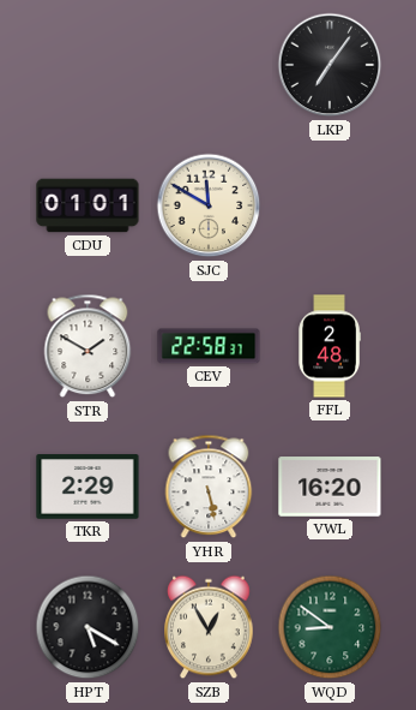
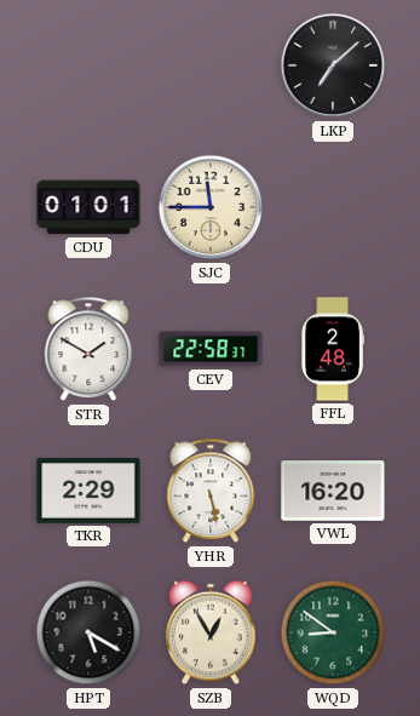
LKP: 7:06 -> 7:08
SJC: 11:50 -> 11:45
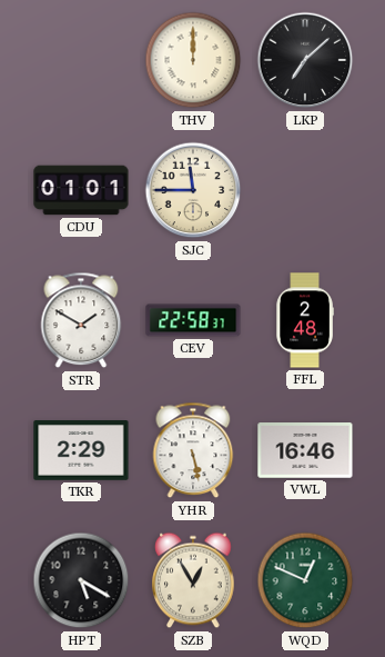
THV: none -> 12:00
VWL: 16:20 -> 16:46
WQD: 8:51 -> 12:49
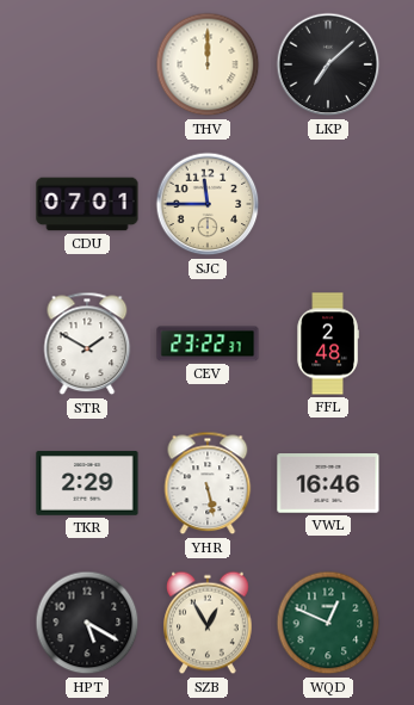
CDU: 01:01 -> 07:01
CEV: 22:58 -> 23:22
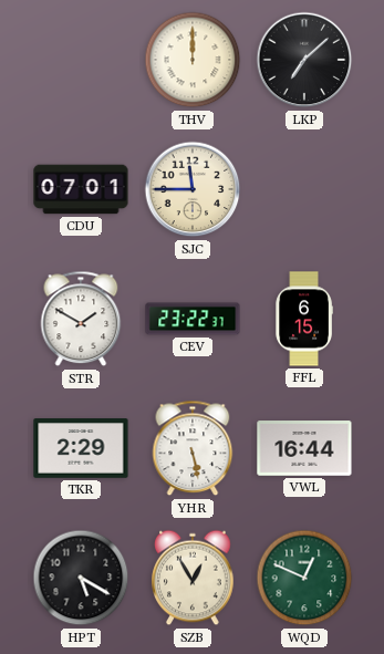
FFL: 2:48 -> 6:15
VWL: 16:46 -> 16:44
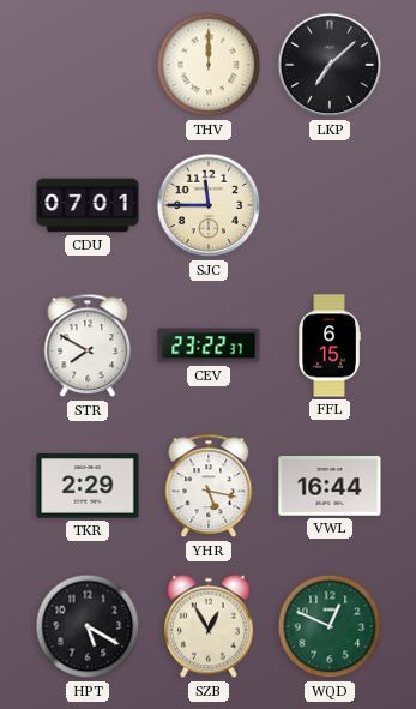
STR: 1:50 -> 7:50
YHR: 5:28 -> 5:17
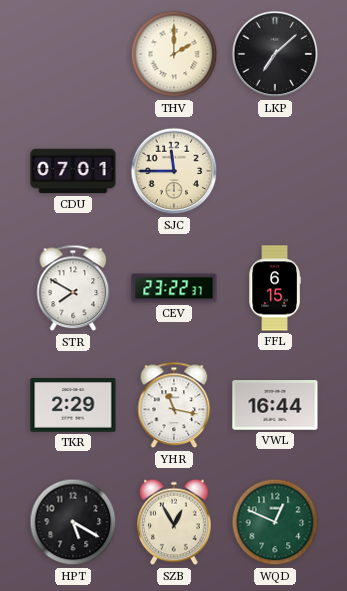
THV: 12:00 -> 2:00
YHR: 5:17 -> 11:17
